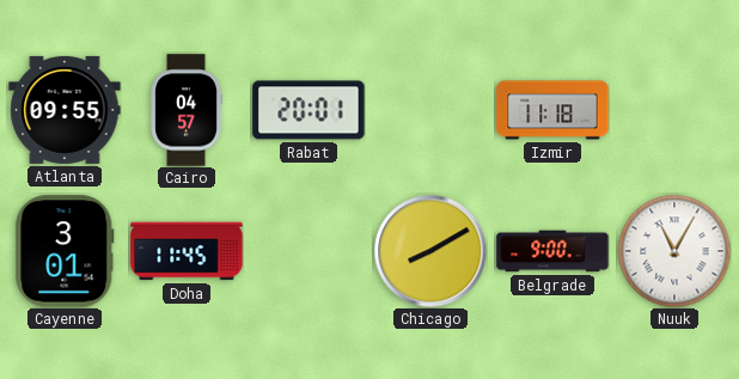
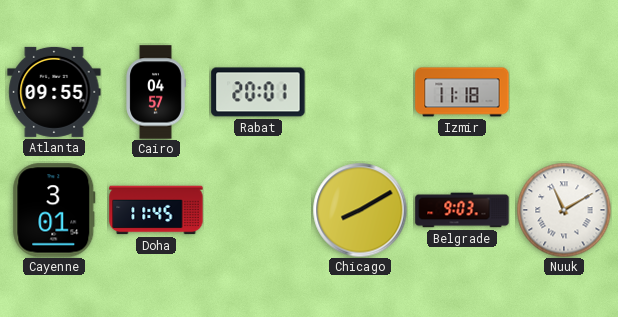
Belgrade: 9:00 -> 9:03
Nuuk: 11:05 -> 11:10
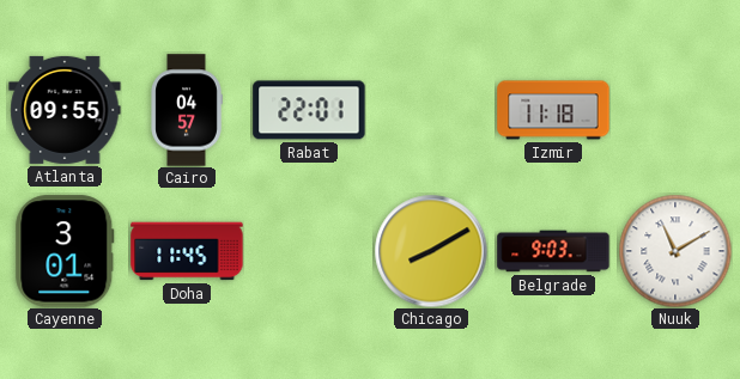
Rabat: 20:01 -> 22:01
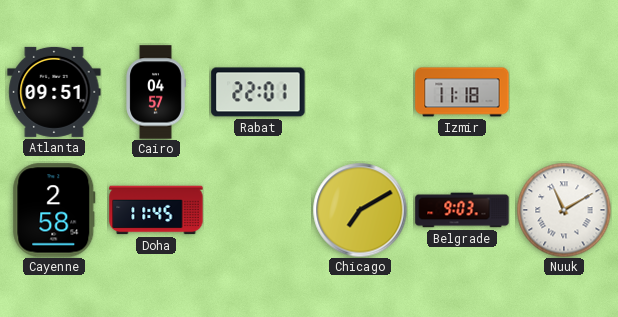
Atlanta: 09:55 -> 09:51
Cayenne: 3:01 -> 2:58
Chicago: 8:10 -> 7:10
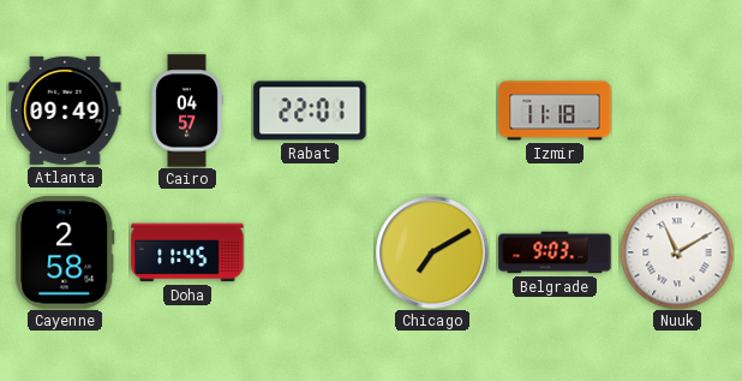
Atlanta: 09:51 -> 09:49
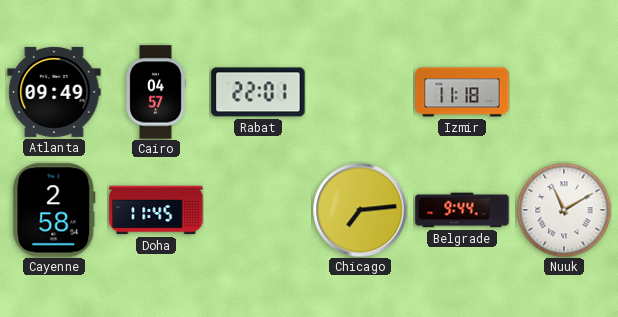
Chicago: 7:10 -> 7:14
Belgrade: 9:03 -> 9:44
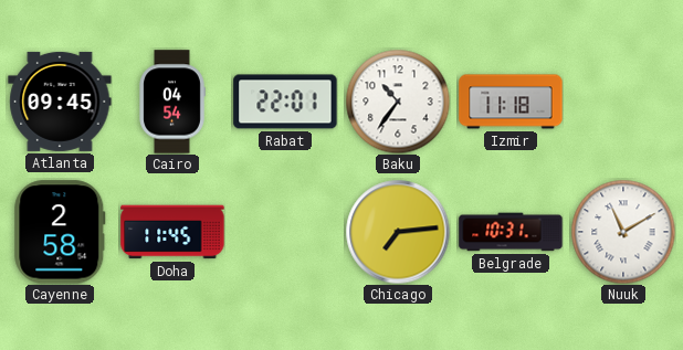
Atlanta: 09:49 -> 09:45
Cairo: 04:57 -> 04:54
Baku: none -> 10:36
Belgrade: 9:44 -> 10:31
